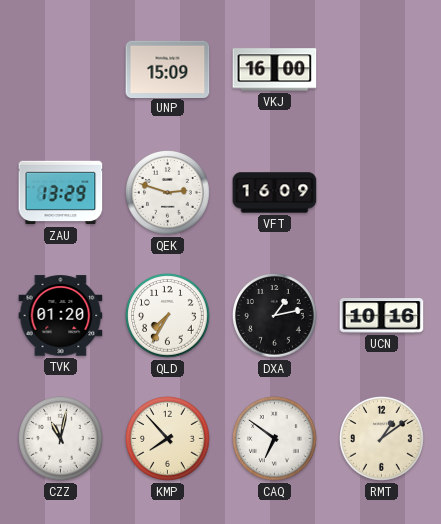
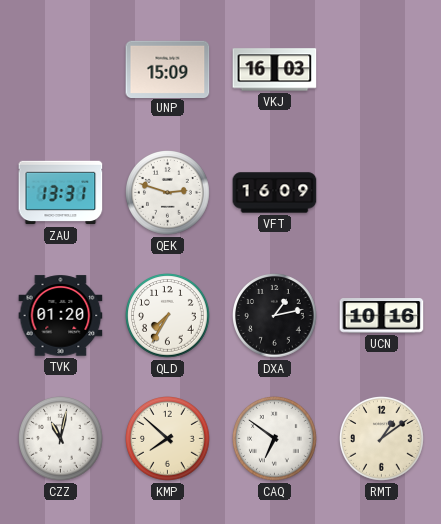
VKJ: 16:00 -> 16:03
ZAU: 13:29 -> 13:31
KMP: 7:53 -> 7:52
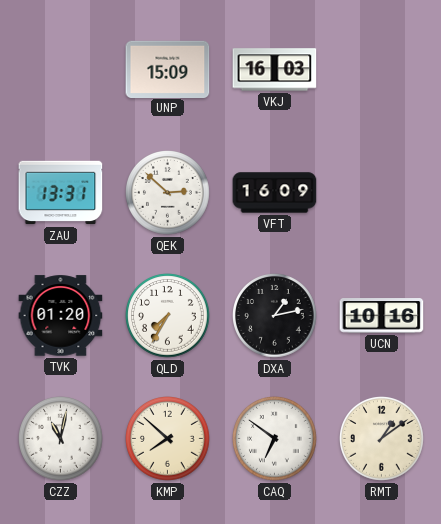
QEK: 2:48 -> 2:52
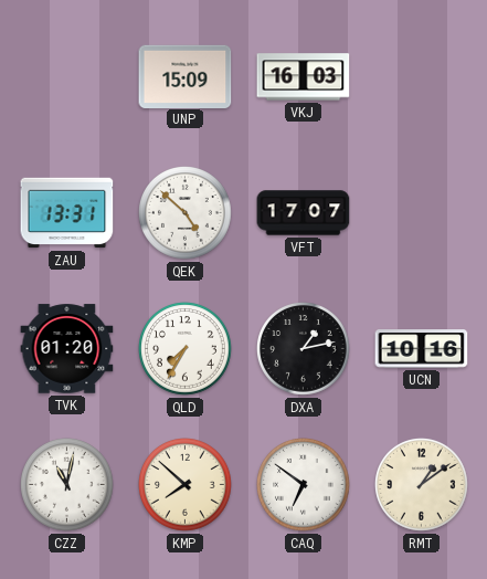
QEK: 2:52 -> 4:52
VFT: 16:09 -> 17:07
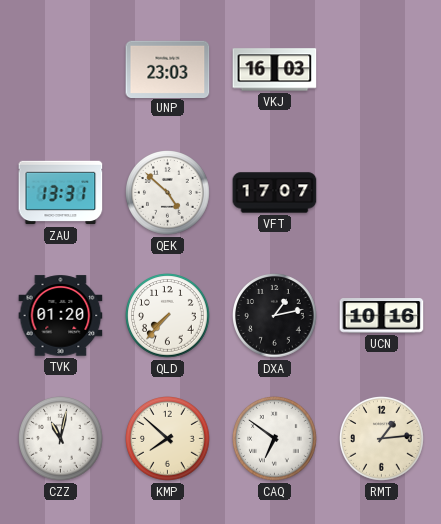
UNP: 15:09 -> 23:03
QLD: 7:35 -> 7:37
RMT: 1:09 -> 1:14
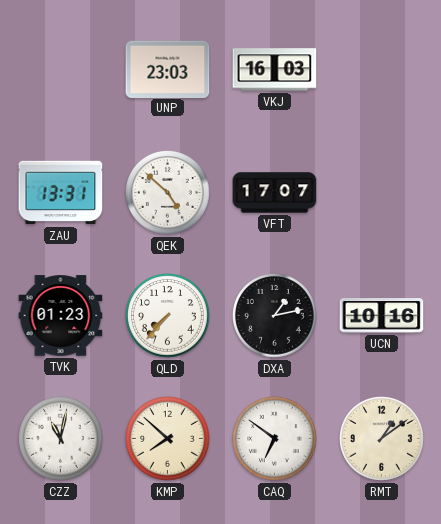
TVK: 01:20 -> 01:23
RMT: 1:14 -> 1:09
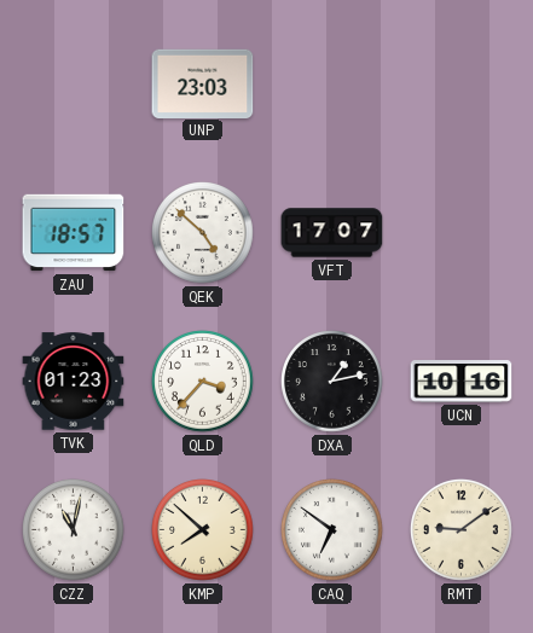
VKJ: 16:03 -> none
ZAU: 13:31 -> 18:57
QLD: 7:37 -> 3:37
RMT: 1:09 -> 9:09
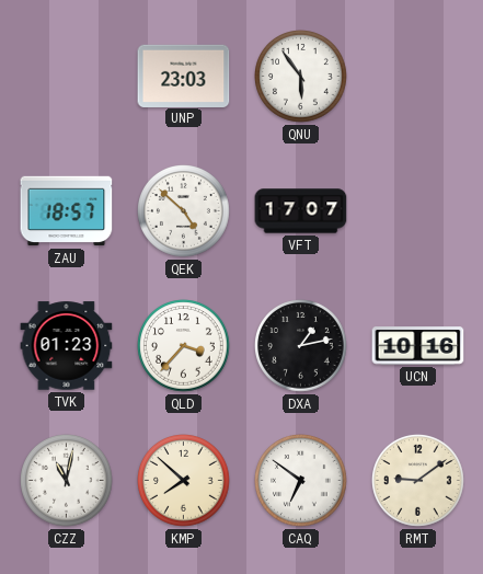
QNU: none -> 5:54
